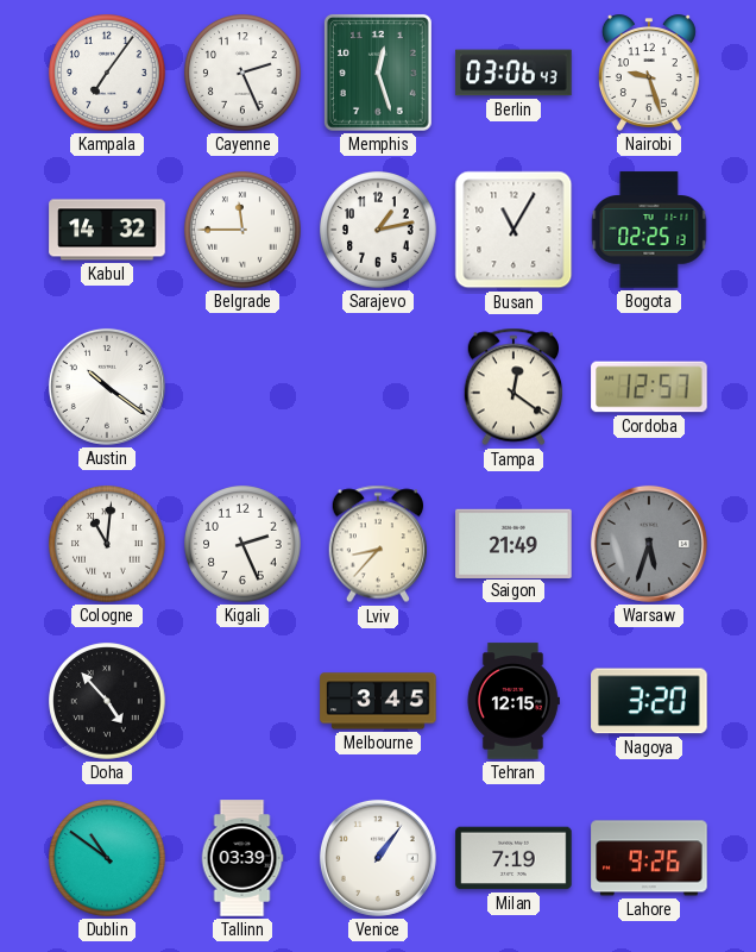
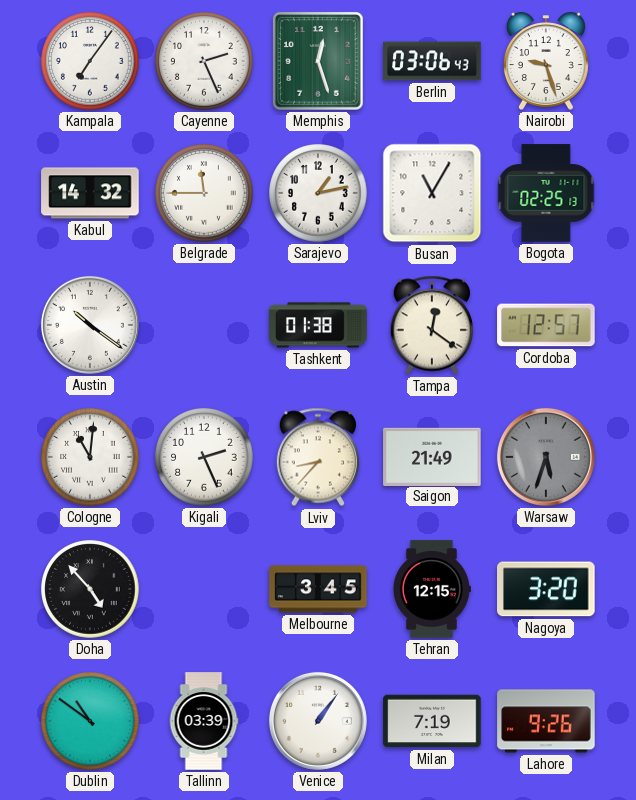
Tashkent: none -> 01:38
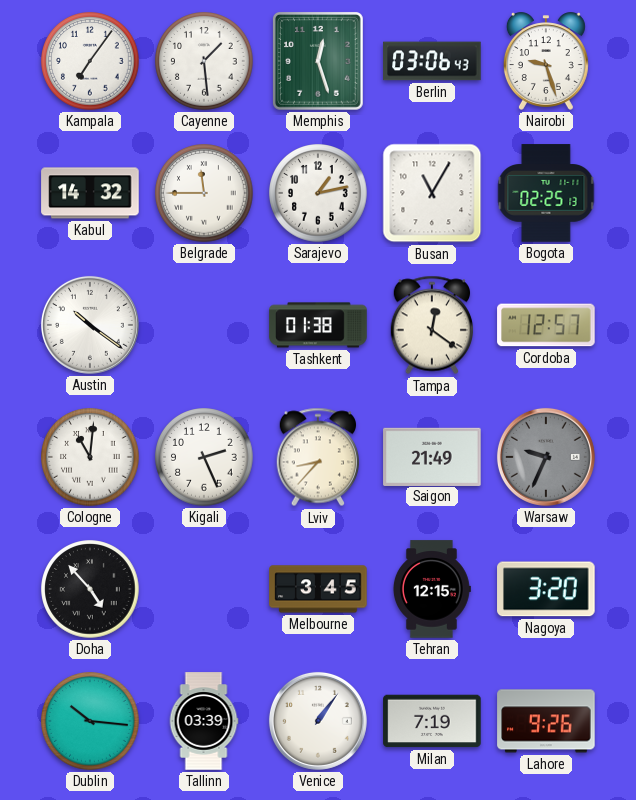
Cayenne: 2:26 -> 1:29
Warsaw: 5:33 -> 9:34
Dublin: 10:51 -> 10:16
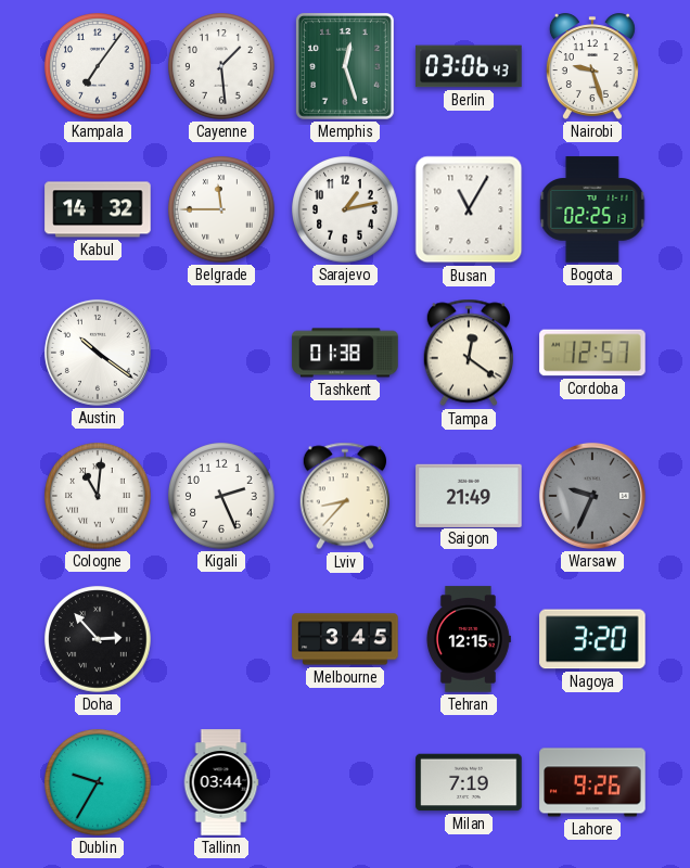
Doha: 4:53 -> 2:53
Dublin: 10:16 -> 9:35
Tallinn: 03:39 -> 03:44
Venice: 1:06 -> none
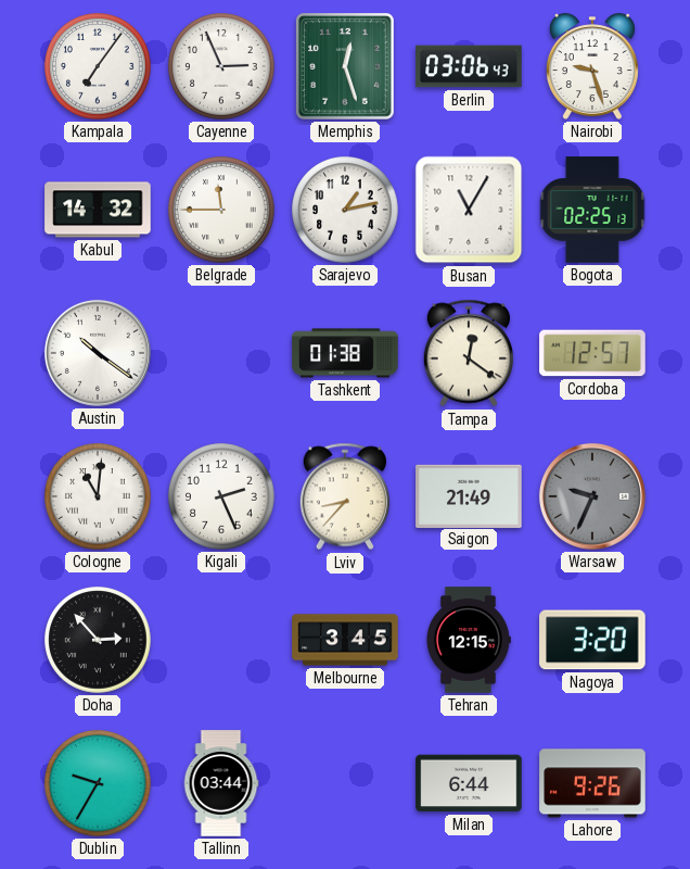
Cayenne: 1:29 -> 2:56
Milan: 7:19 -> 6:44
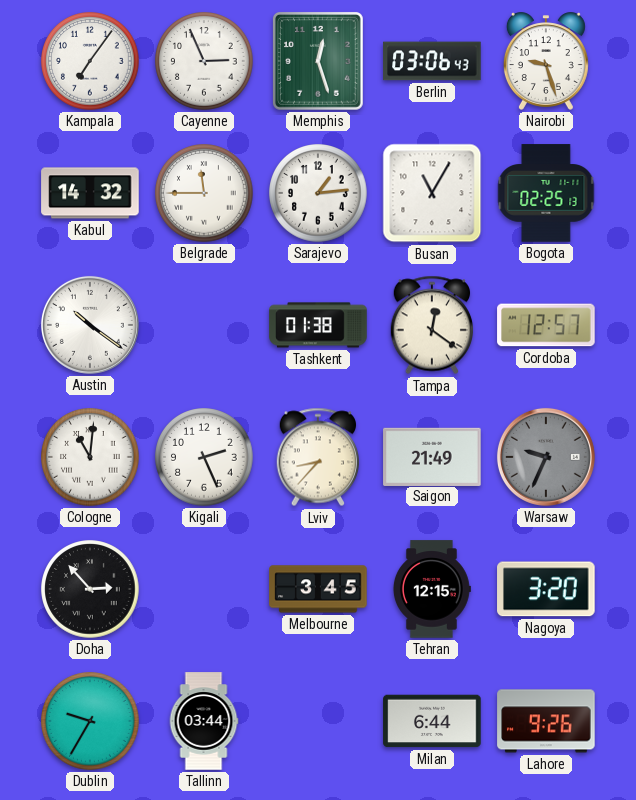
Sarajevo: 1:13 -> 1:14
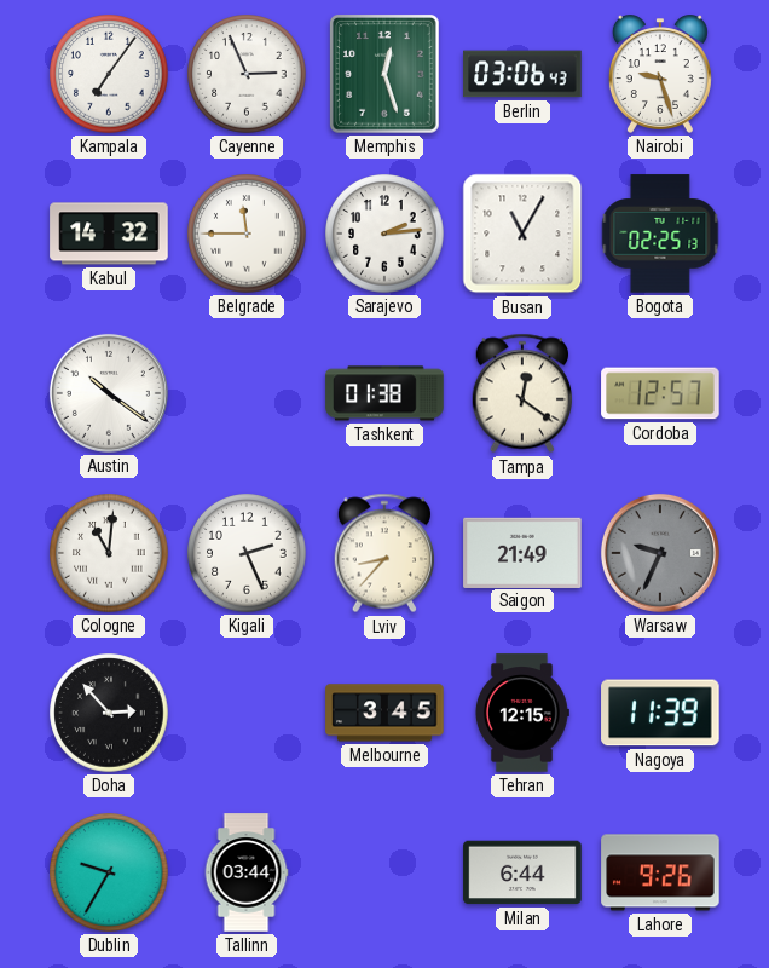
Sarajevo: 1:14 -> 2:14
Nagoya: 3:20 -> 11:39
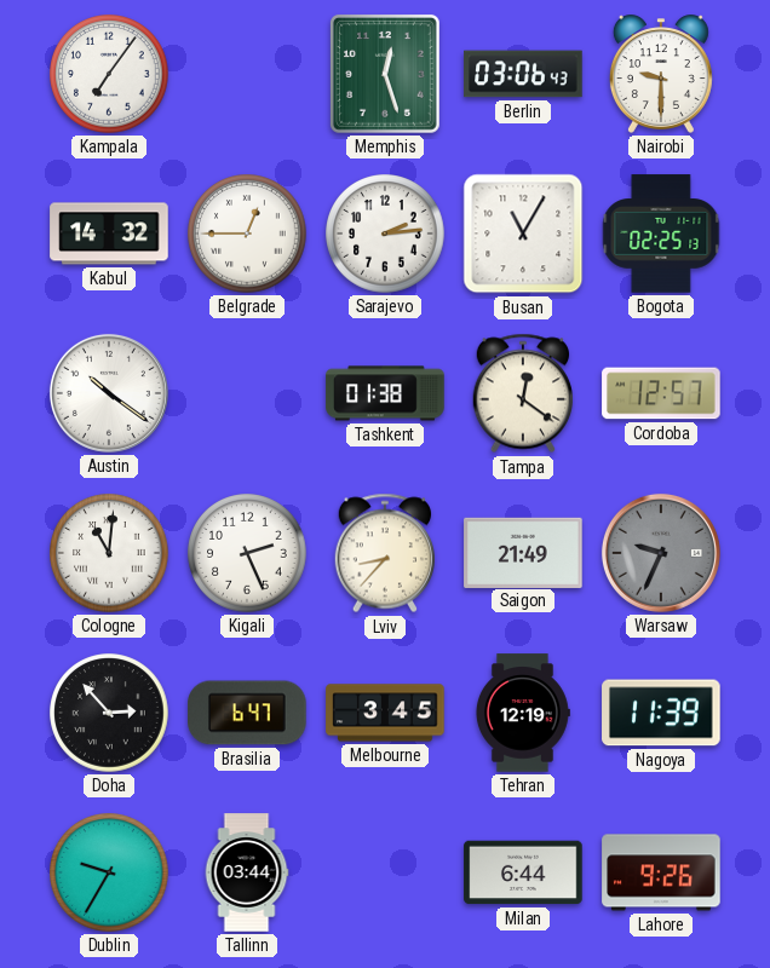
Cayenne: 2:56 -> none
Nairobi: 9:27 -> 9:30
Belgrade: 11:45 -> 12:45
Brasilia: none -> 6:47
Tehran: 12:15 -> 12:19
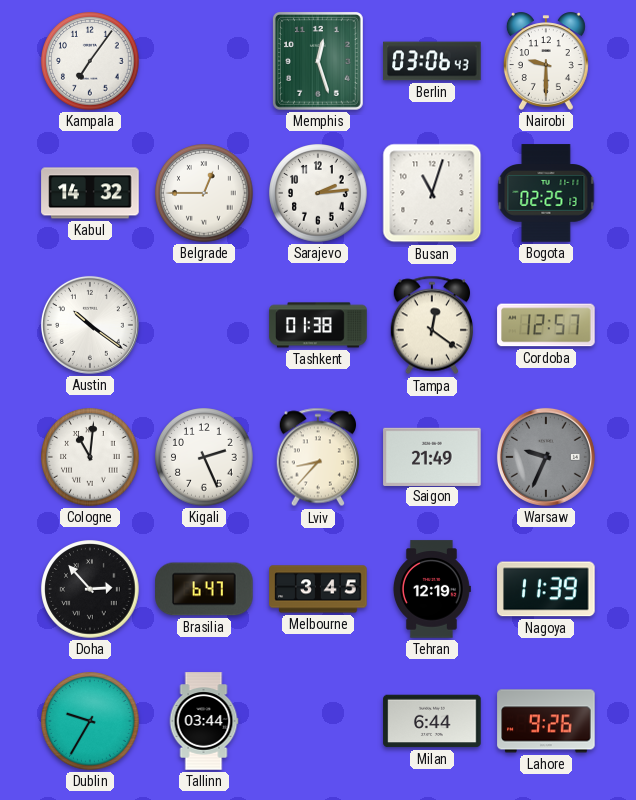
Busan: 11:05 -> 11:03
